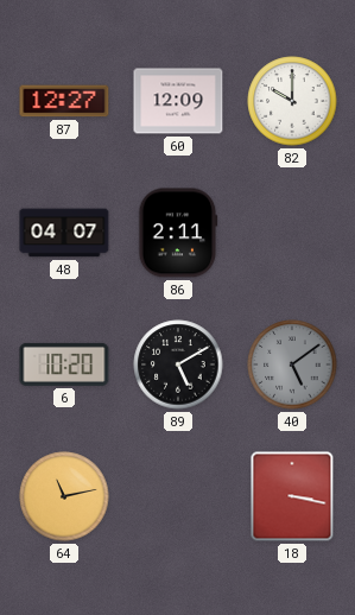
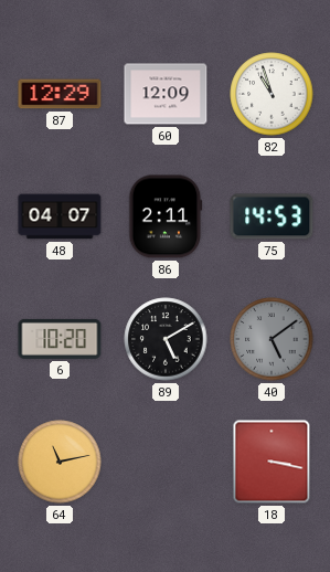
87: 12:27 -> 12:29
82: 10:00 -> 10:57
75: none -> 14:53
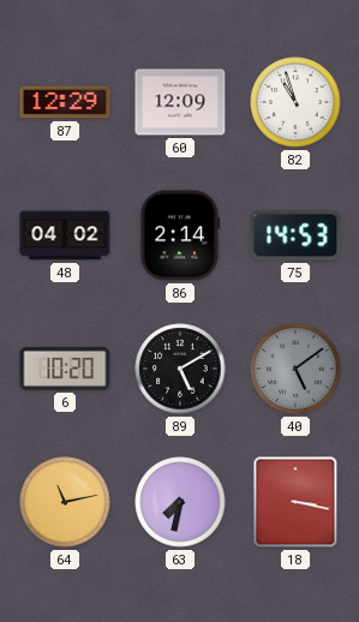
48: 04:07 -> 04:02
86: 2:11 -> 2:14
63: none -> 7:32
